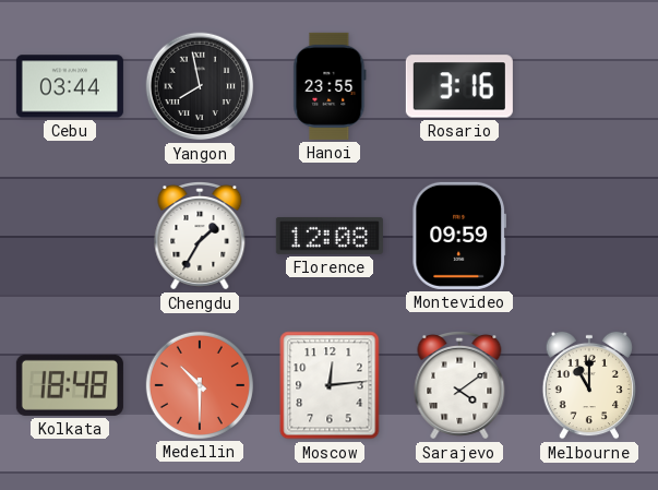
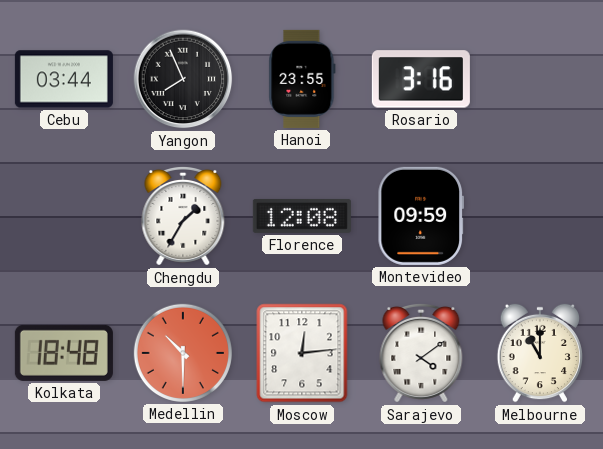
Yangon: 7:58 -> 7:56
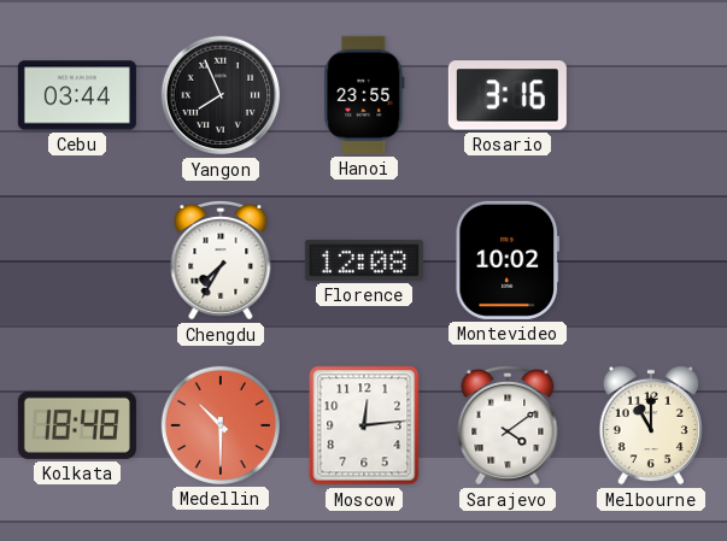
Chengdu: 1:35 -> 7:35
Montevideo: 09:59 -> 10:02
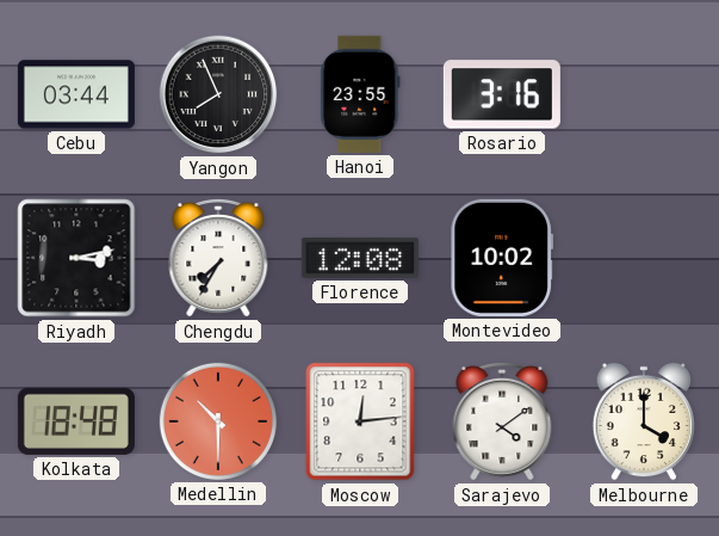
Riyadh: none -> 3:13
Melbourne: 11:00 -> 4:00
